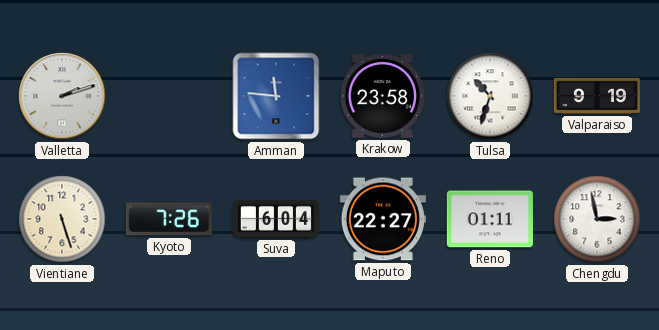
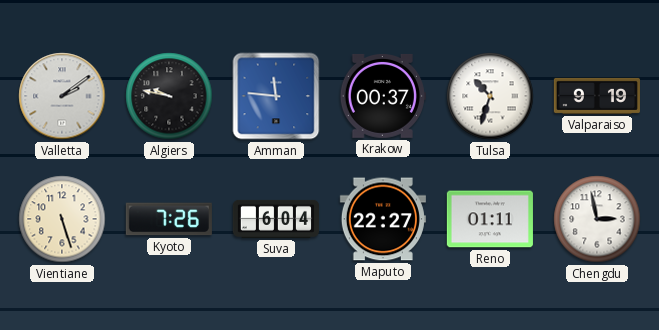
Valletta: 2:12 -> 2:09
Algiers: none -> 9:47
Krakow: 23:58 -> 00:37
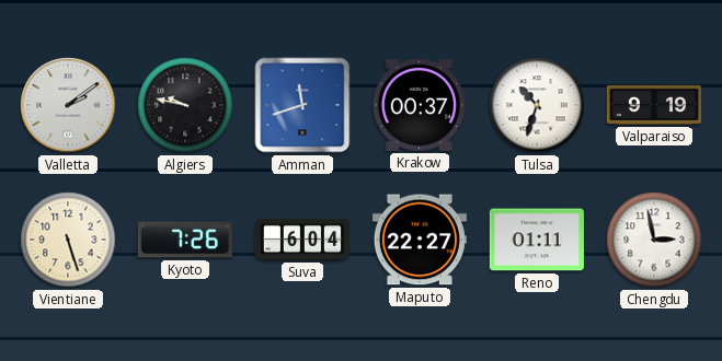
Amman: 11:46 -> 11:42
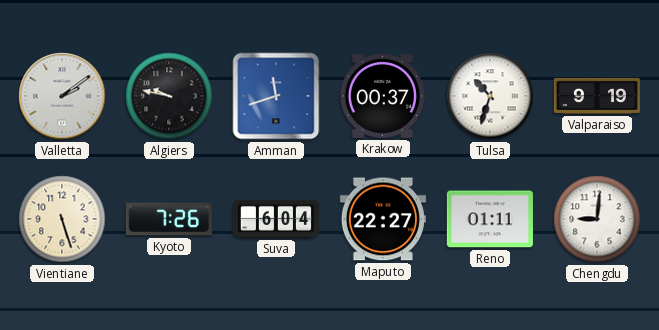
Chengdu: 2:58 -> 9:01
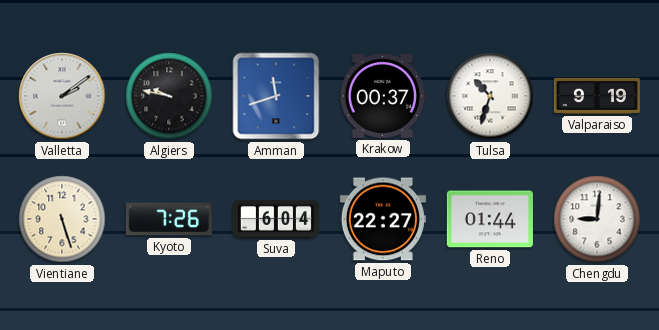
Reno: 01:11 -> 01:44
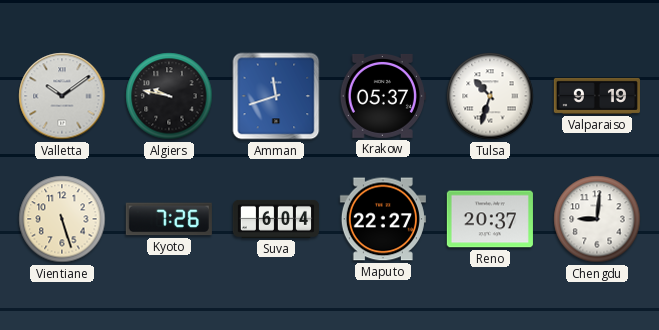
Valletta: 2:09 -> 10:09
Krakow: 00:37 -> 05:37
Reno: 01:44 -> 20:37
